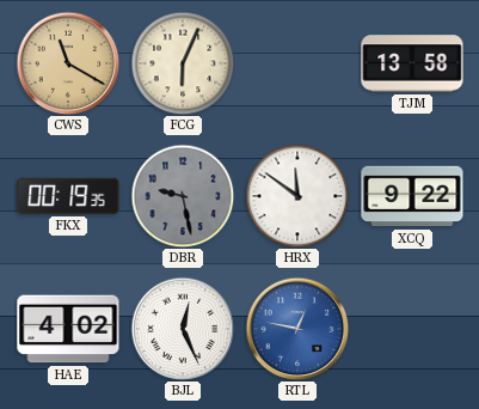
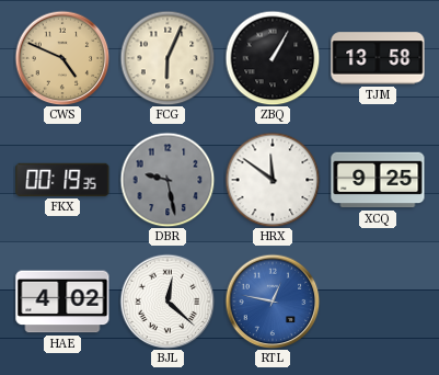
CWS: 11:20 -> 4:49
ZBQ: none -> 1:05
XCQ: 9:22 -> 9:25
BJL: 12:26 -> 12:22
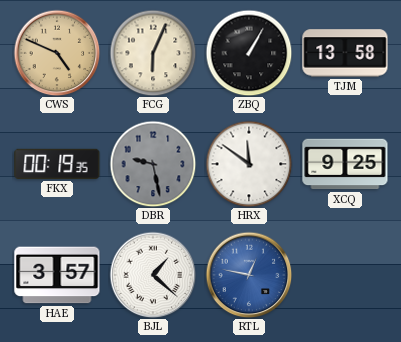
HAE: 4:02 -> 3:57
BJL: 12:22 -> 1:22
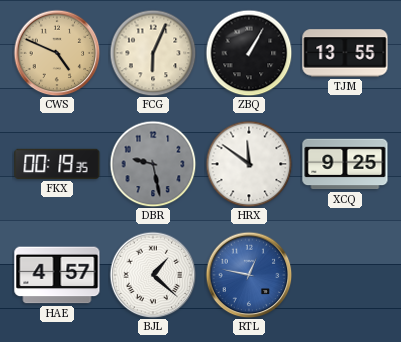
TJM: 13:58 -> 13:55
HAE: 3:57 -> 4:57
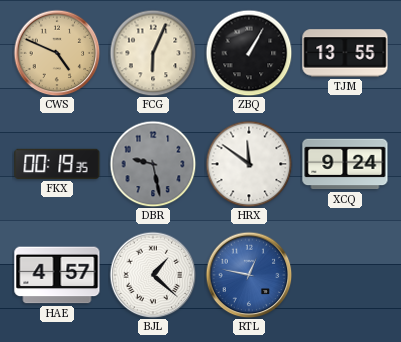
XCQ: 9:25 -> 9:24
